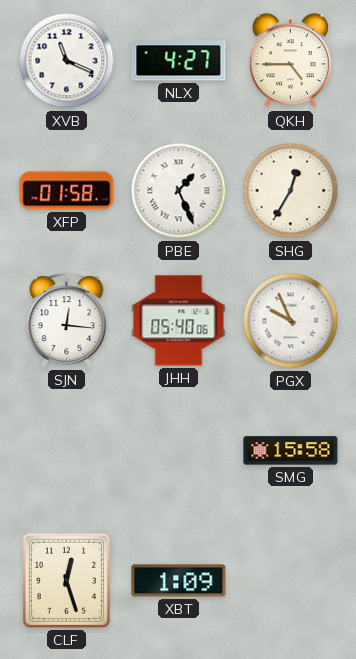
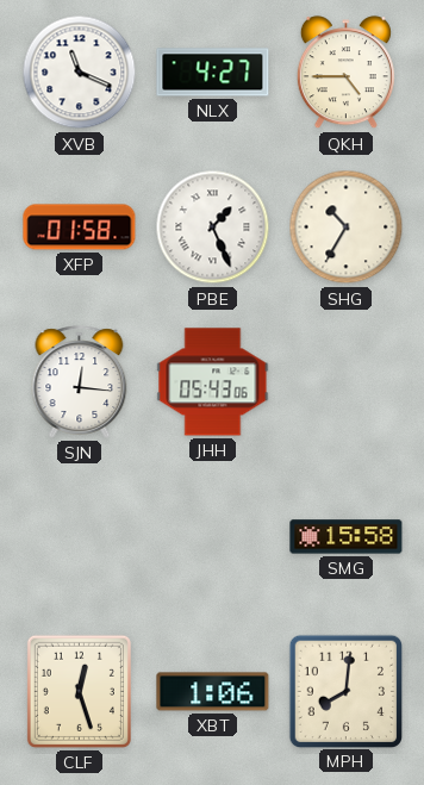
SHG: 12:35 -> 10:35
JHH: 05:40 -> 05:43
PGX: 9:56 -> none
XBT: 1:09 -> 1:06
MPH: none -> 8:01
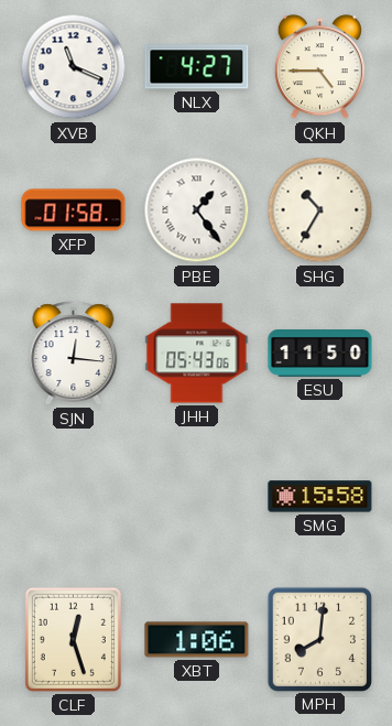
PBE: 1:26 -> 1:24
ESU: none -> 11:50
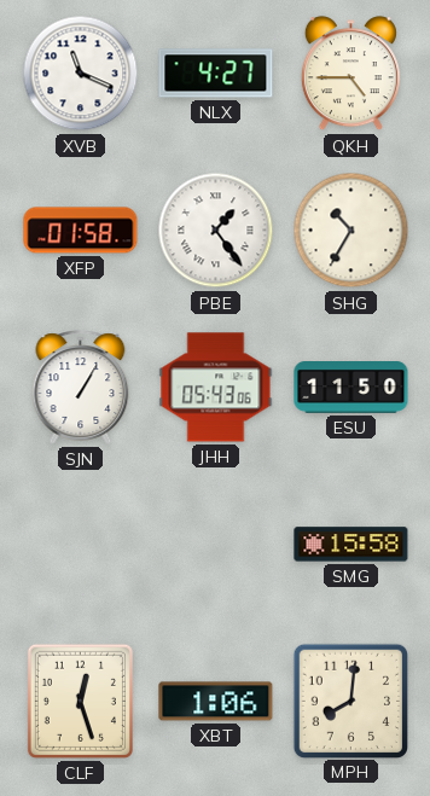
SJN: 12:16 -> 1:05
